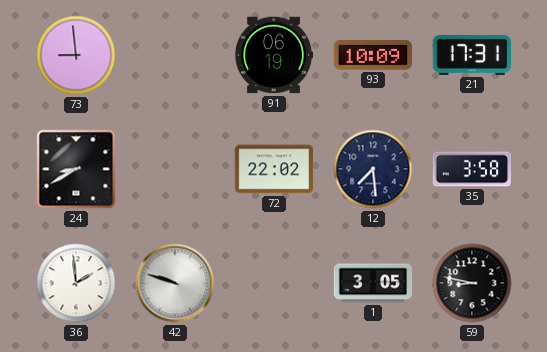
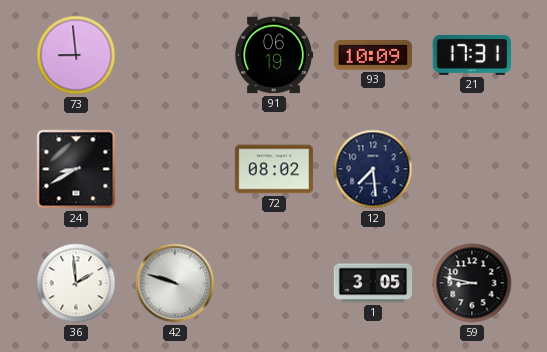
72: 22:02 -> 08:02
35: 3:58 -> none
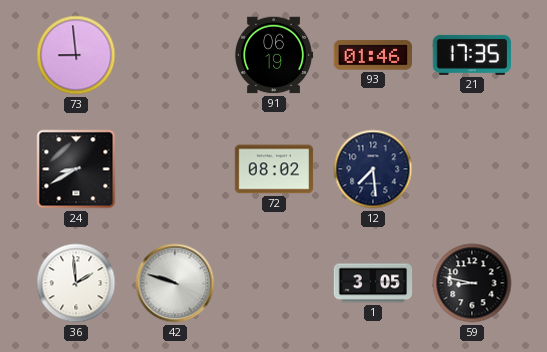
93: 10:09 -> 01:46
21: 17:31 -> 17:35
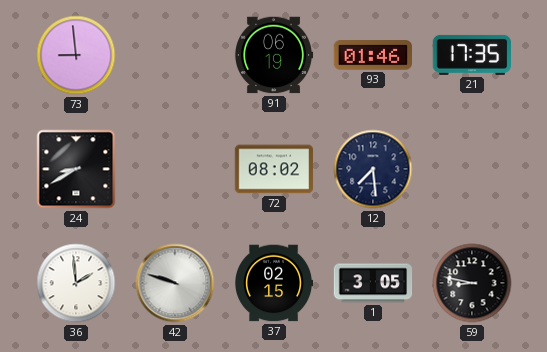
37: none -> 02:15
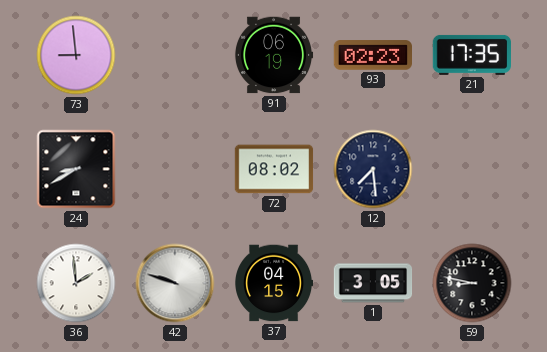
93: 01:46 -> 02:23
37: 02:15 -> 04:15
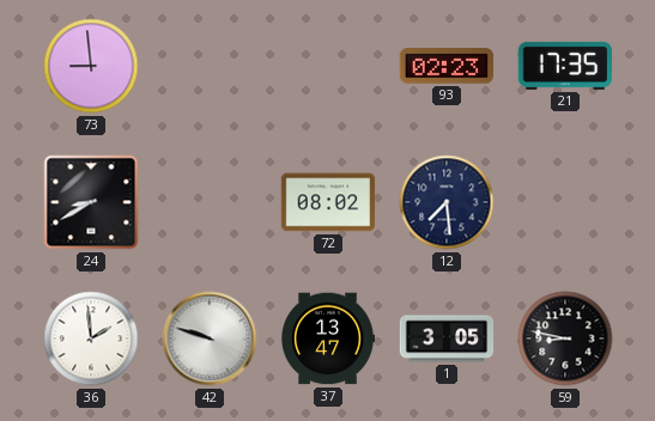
91: 06:19 -> none
37: 04:15 -> 13:47
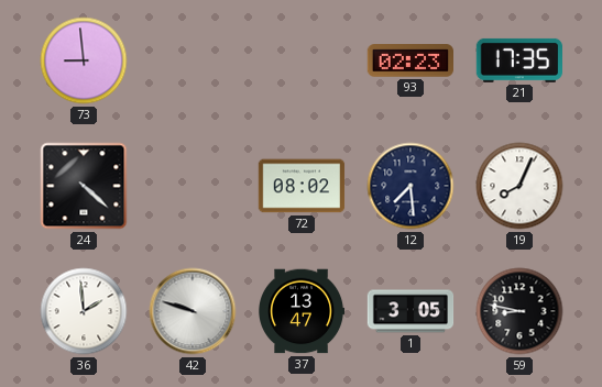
24: 8:40 -> 4:22
19: none -> 8:04
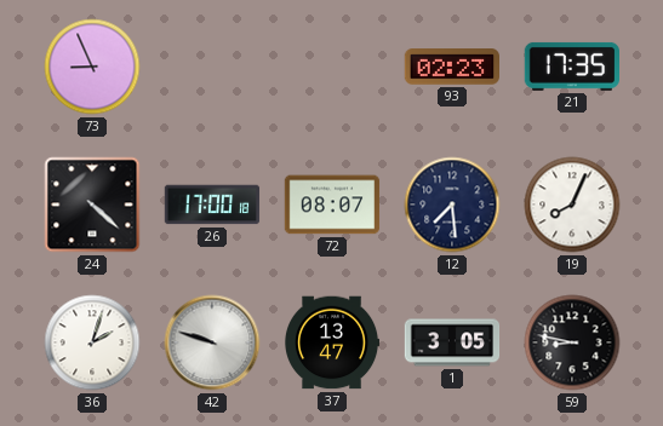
73: 8:59 -> 8:56
26: none -> 17:00
72: 08:02 -> 08:07
36: 1:59 -> 2:03
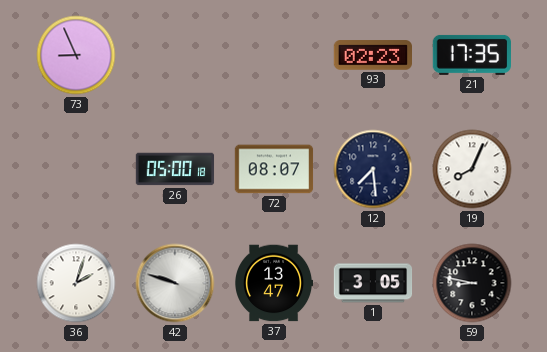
24: 4:22 -> none
26: 17:00 -> 05:00
